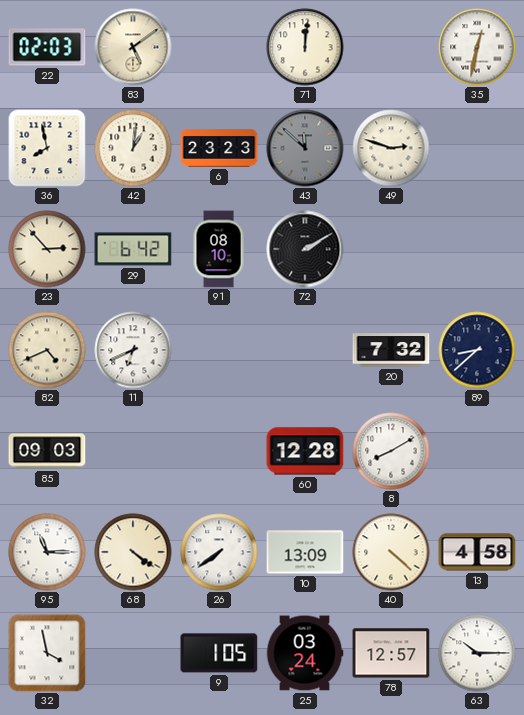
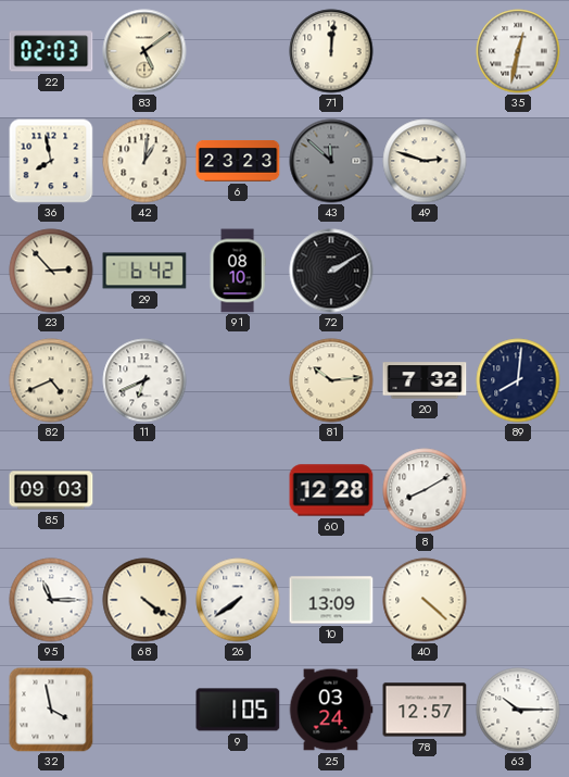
81: none -> 10:14
89: 8:38 -> 8:01
13: 4:58 -> none
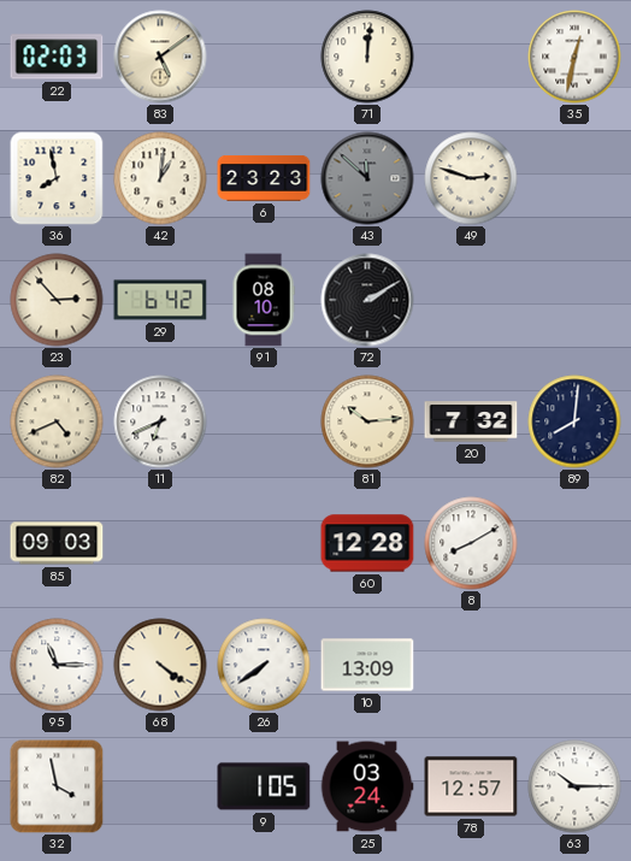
40: 4:22 -> none
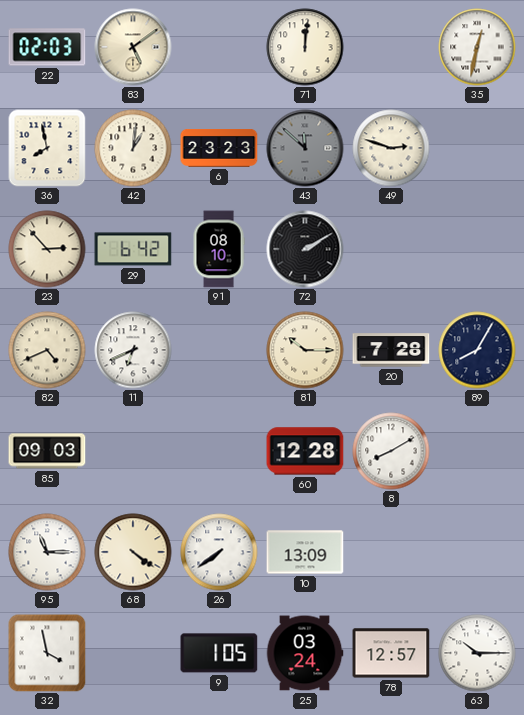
81: 10:14 -> 10:15
20: 7:32 -> 7:28
89: 8:01 -> 8:05
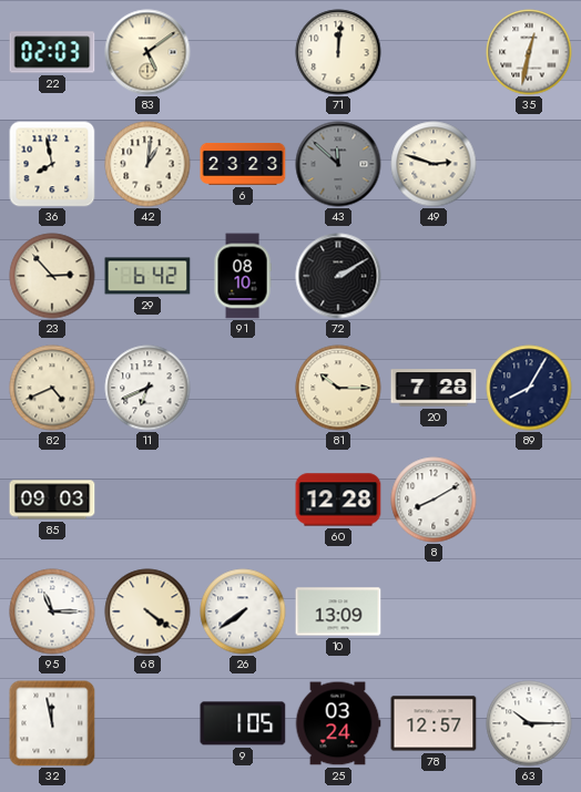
32: 3:58 -> 11:58
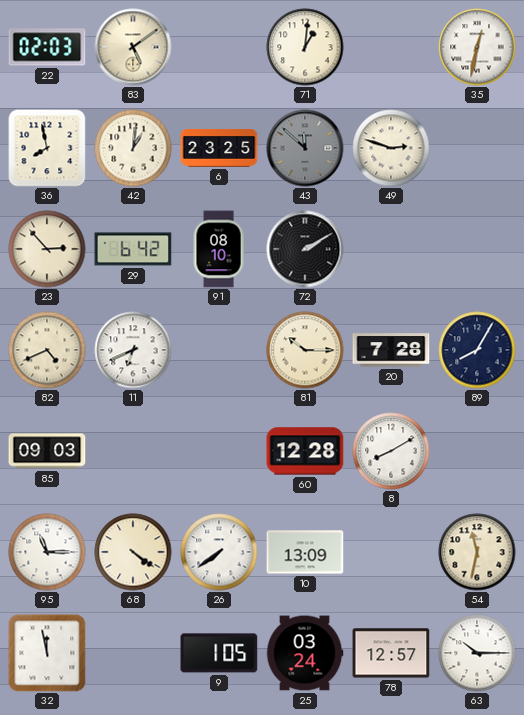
71: 12:01 -> 1:01
6: 23:23 -> 23:25
54: none -> 11:32
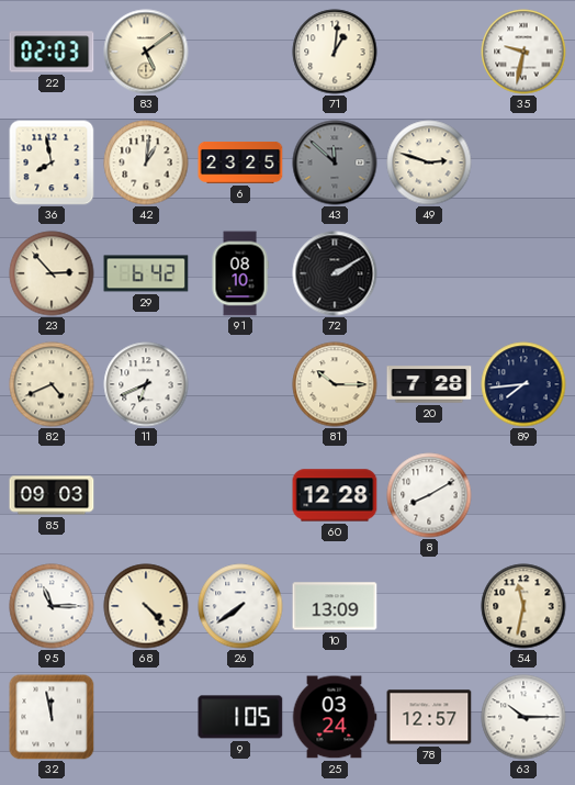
35: 12:32 -> 9:32
89: 8:05 -> 7:44
68: 4:21 -> 4:23
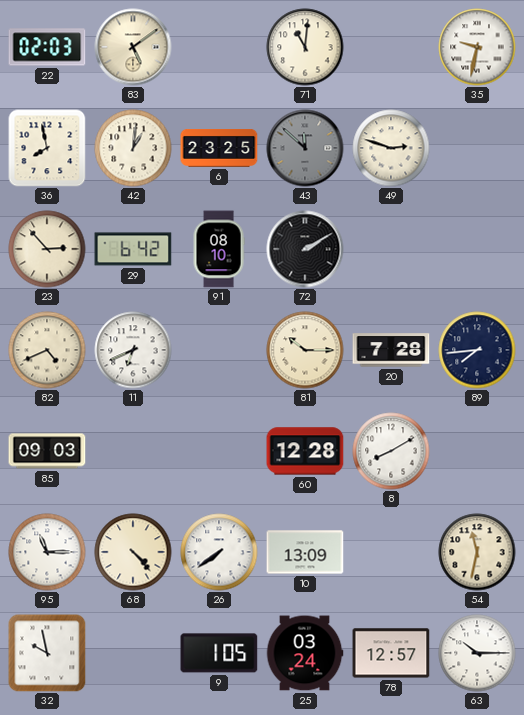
71: 1:01 -> 11:01
32: 11:58 -> 9:58
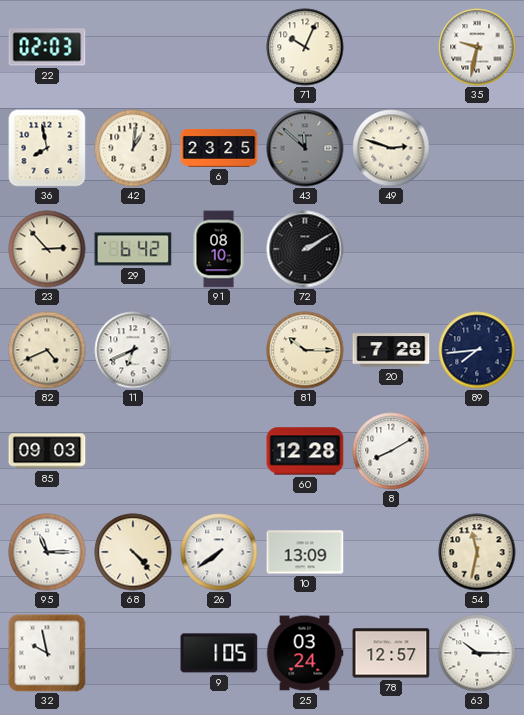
83: 5:09 -> none
71: 11:01 -> 10:04
